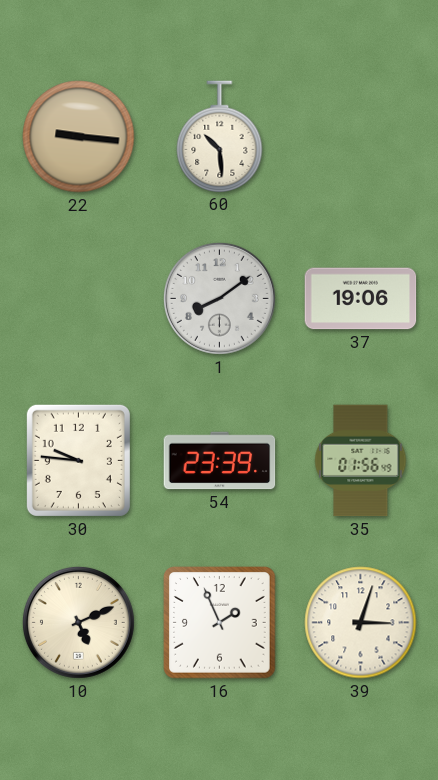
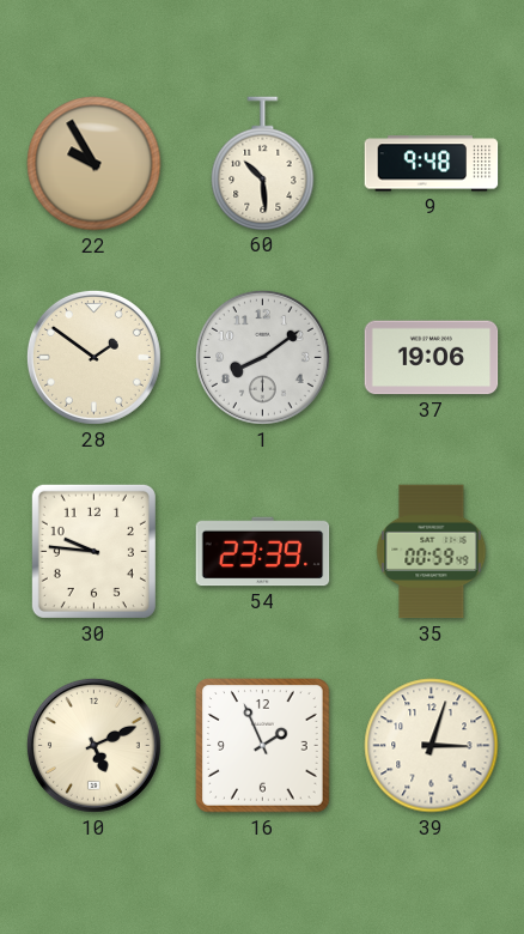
22: 9:16 -> 9:55
9: none -> 9:48
28: none -> 1:51
35: 01:56 -> 00:59
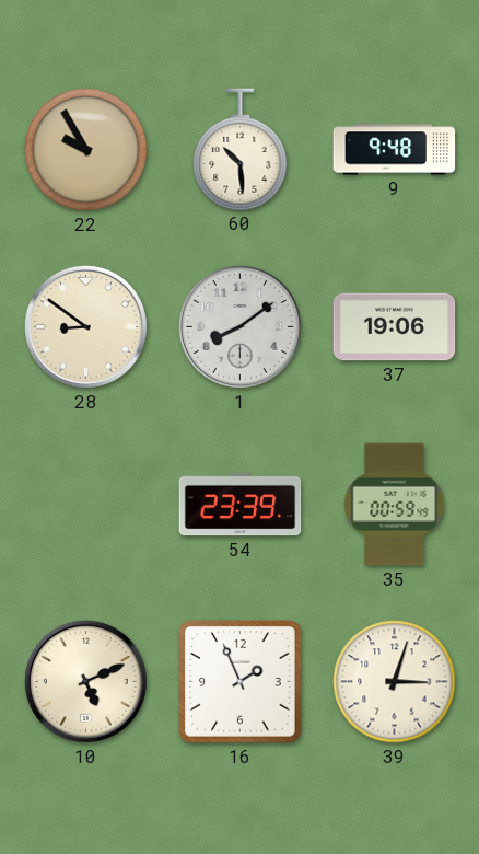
28: 1:51 -> 8:51
30: 9:46 -> none
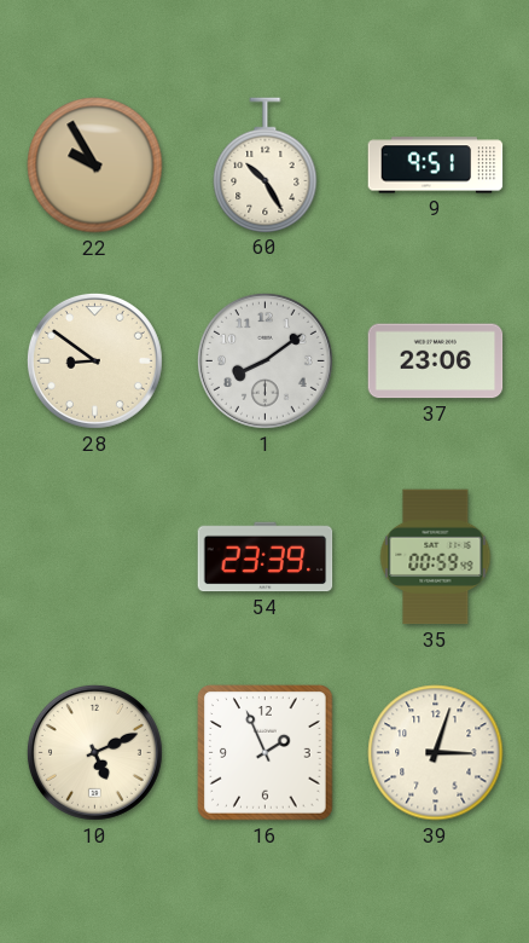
60: 10:29 -> 10:25
9: 9:48 -> 9:51
37: 19:06 -> 23:06
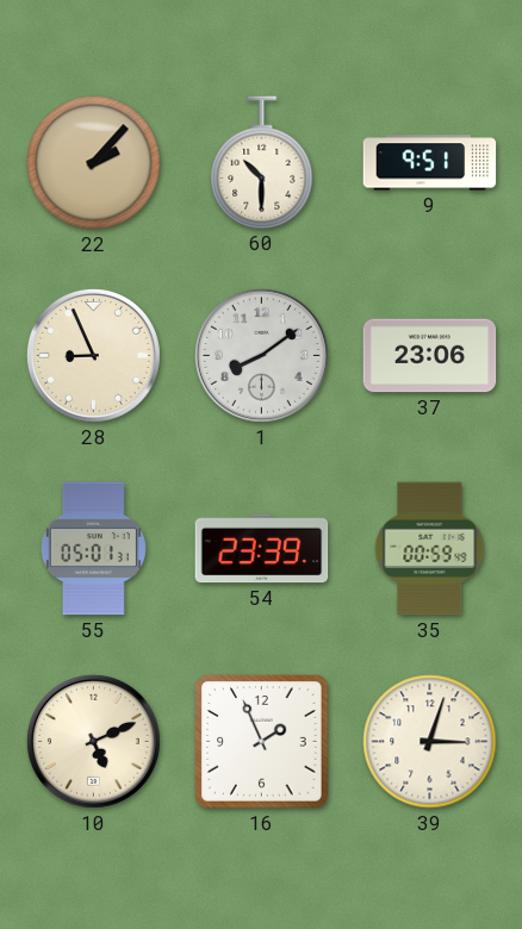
22: 9:55 -> 2:07
60: 10:25 -> 10:30
28: 8:51 -> 8:56
55: none -> 05:01
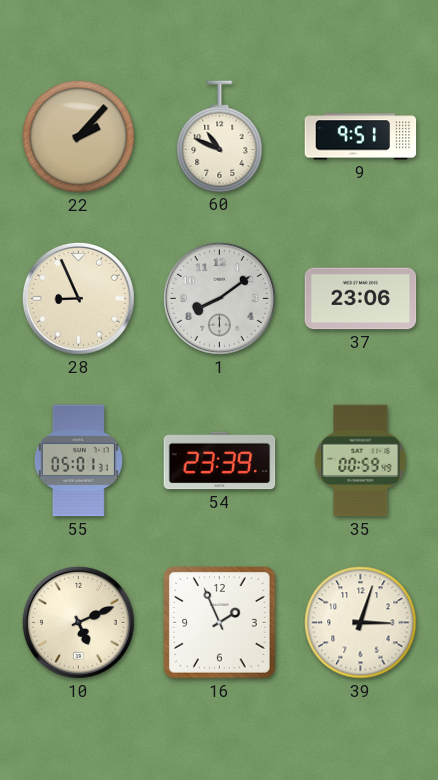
60: 10:30 -> 10:49
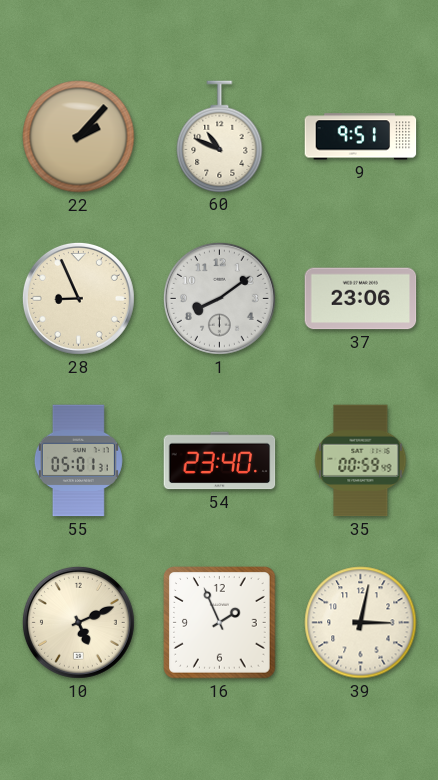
54: 23:39 -> 23:40
39: 3:03 -> 3:02
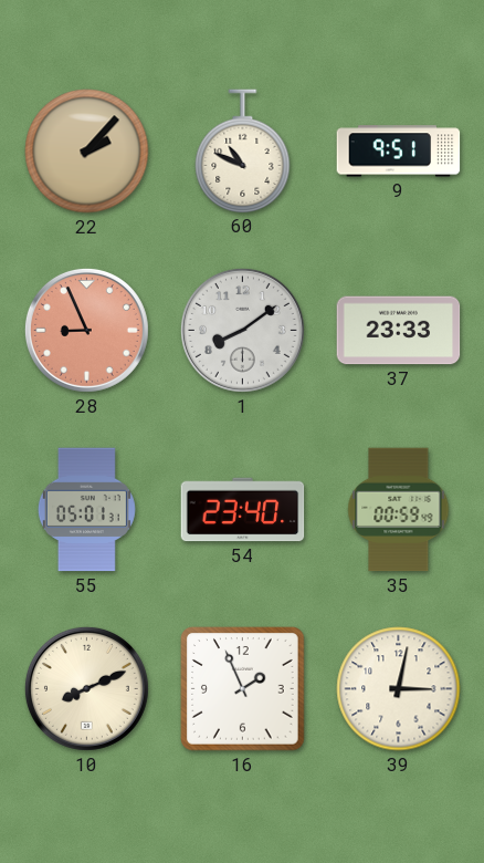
28 dial: cream -> salmon
37: 23:06 -> 23:33
10: 5:11 -> 8:11
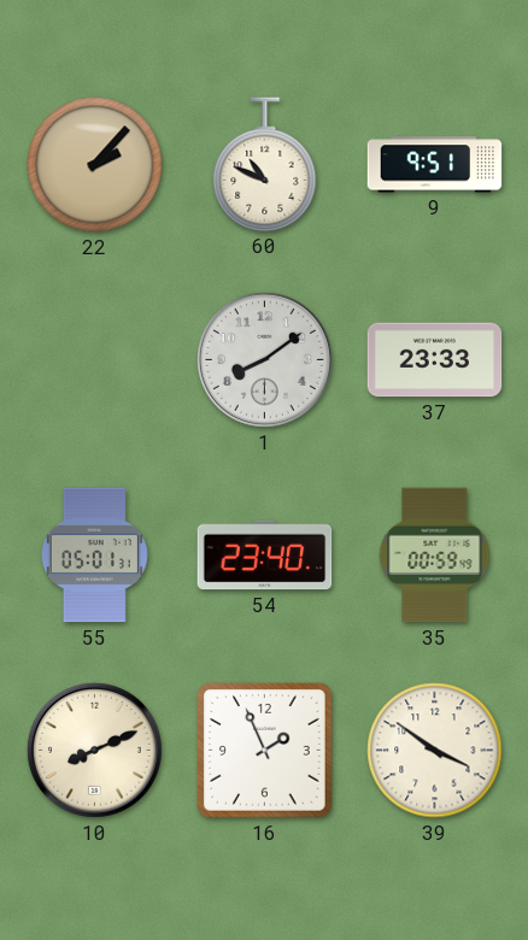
28: 8:56 -> none
39: 3:02 -> 3:51
